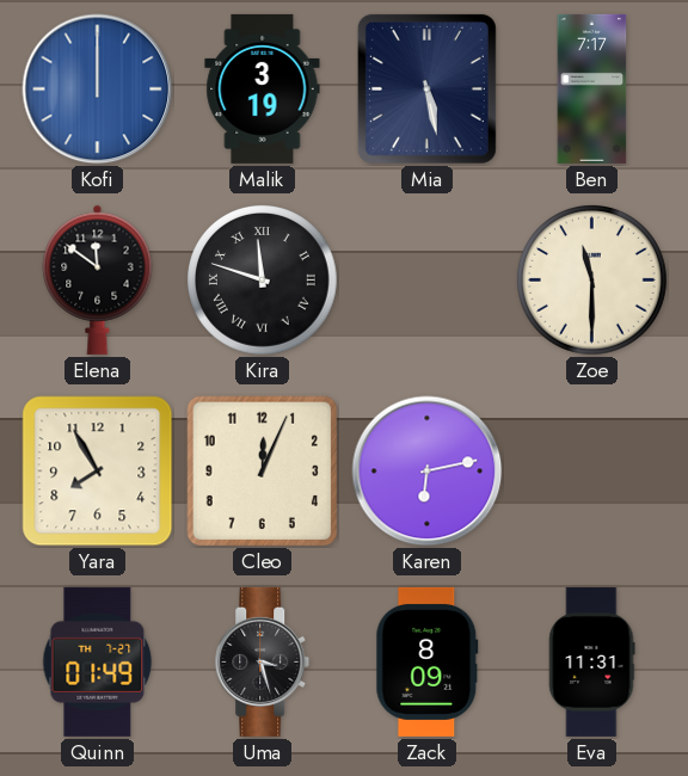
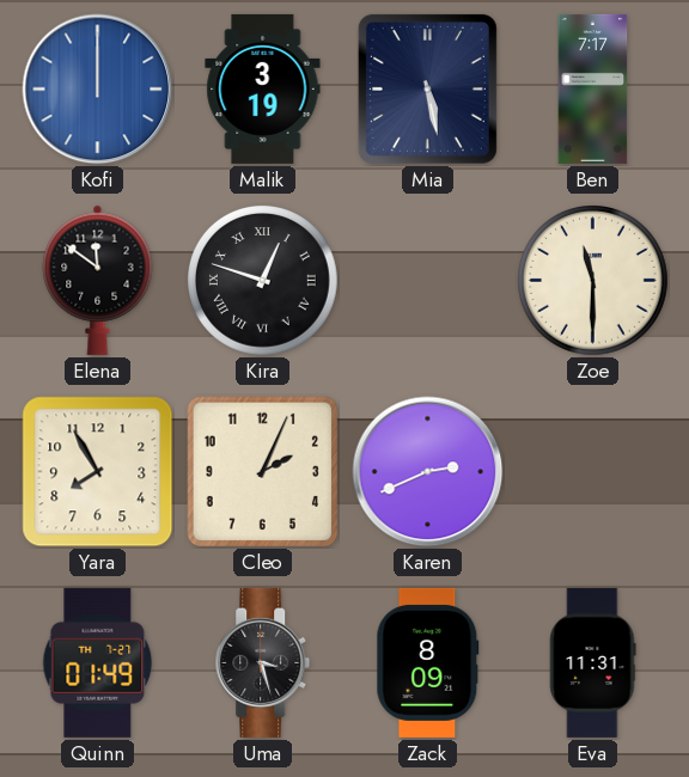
Kira: 11:48 -> 12:48
Cleo: 12:04 -> 2:04
Karen: 6:13 -> 2:41
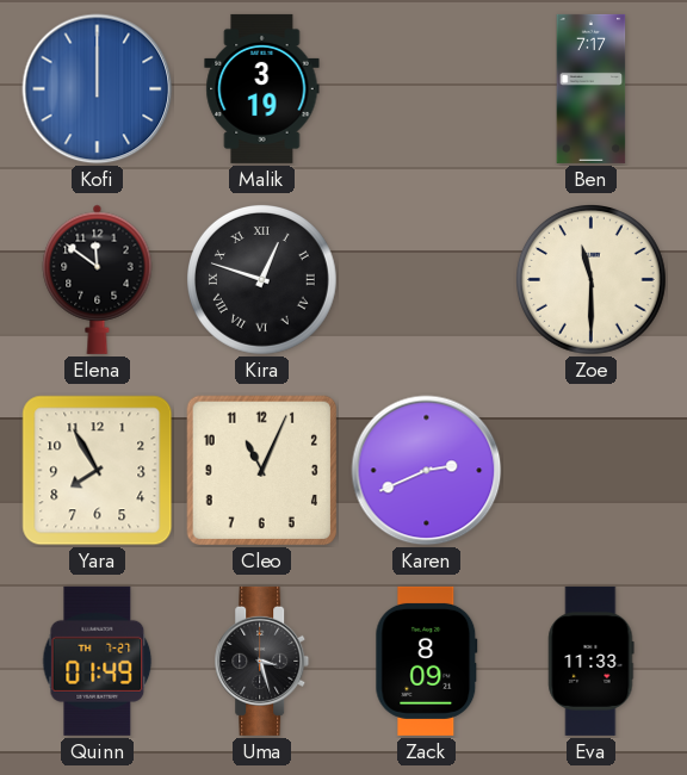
Mia: 5:28 -> none
Cleo: 2:04 -> 11:04
Eva: 11:31 -> 11:33
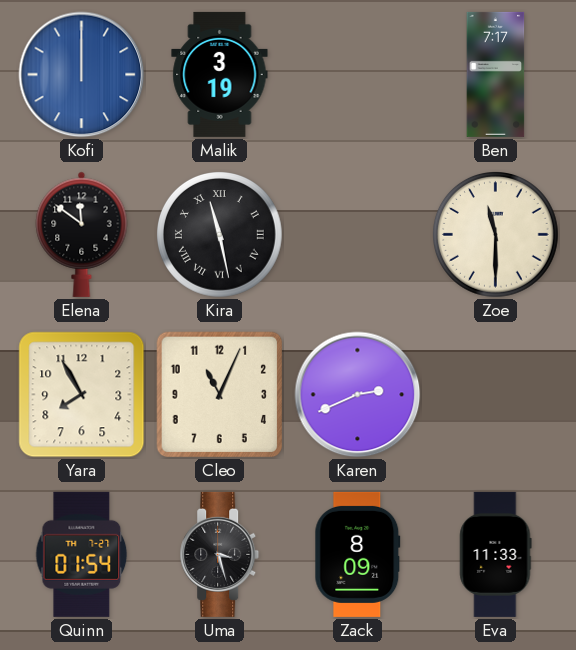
Kira: 12:48 -> 11:28
Quinn: 01:49 -> 01:54
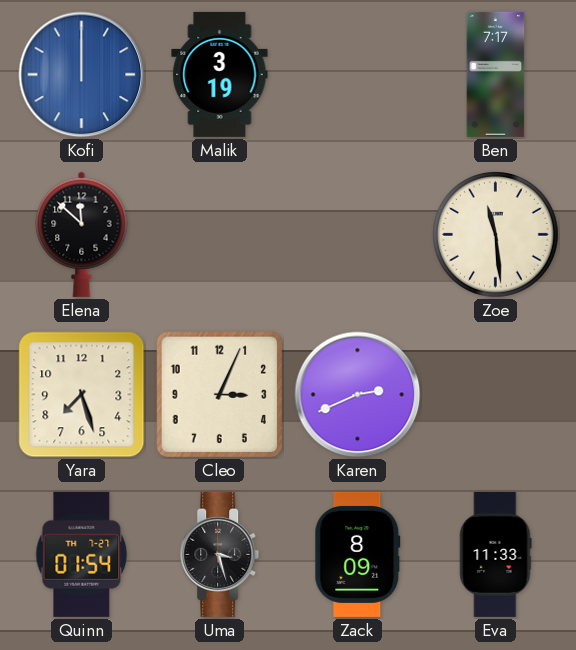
Elena: 11:51 -> 11:52
Kira: 11:28 -> none
Zoe: 11:30 -> 11:29
Yara: 7:55 -> 7:27
Cleo: 11:04 -> 3:04
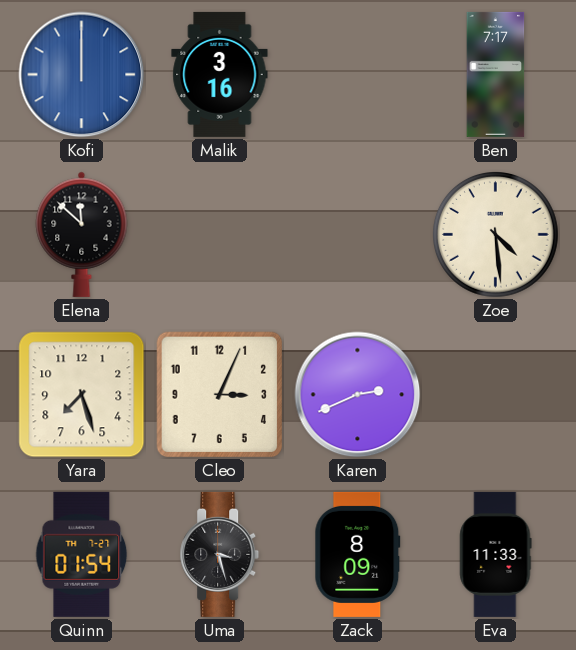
Malik: 3:19 -> 3:16
Zoe: 11:29 -> 4:29
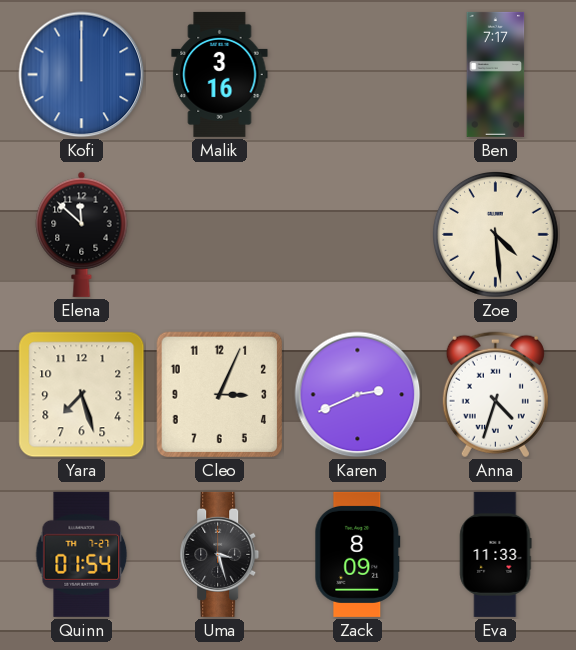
Anna: none -> 4:33
